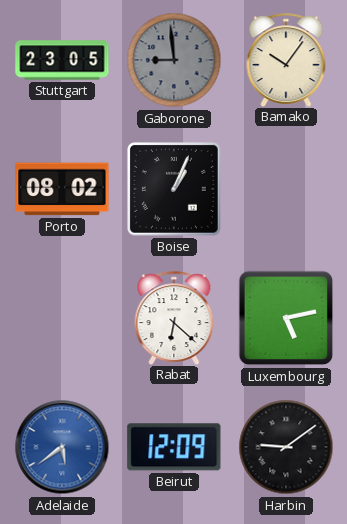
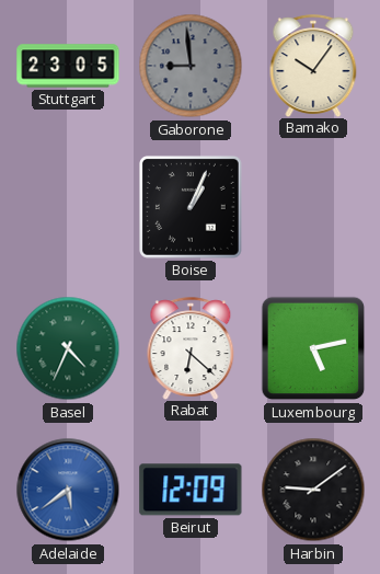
Porto: 08:02 -> none
Basel: none -> 4:34
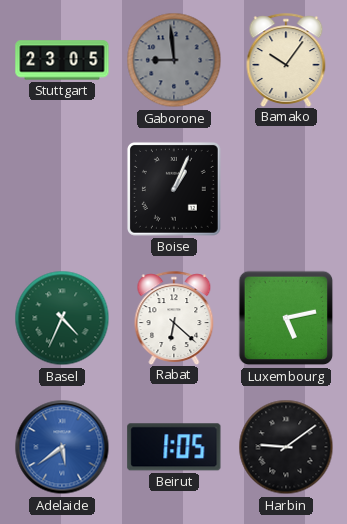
Beirut: 12:09 -> 1:05
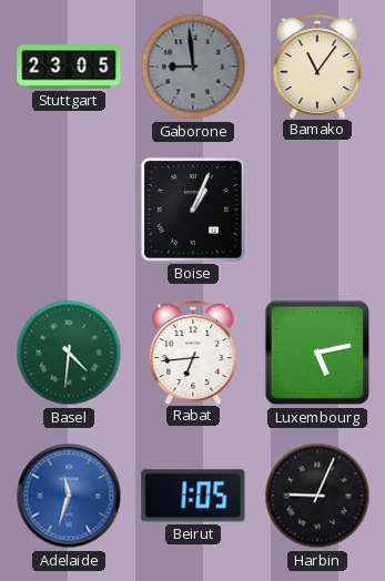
Bamako: 10:06 -> 11:06
Basel: 4:34 -> 4:31
Rabat: 6:22 -> 6:44
Adelaide: 5:39 -> 11:33
Harbin: 9:09 -> 9:04
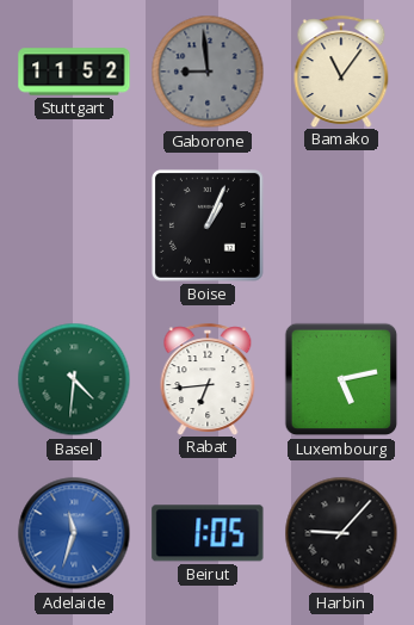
Stuttgart: 23:05 -> 11:52
Harbin: 9:04 -> 9:07
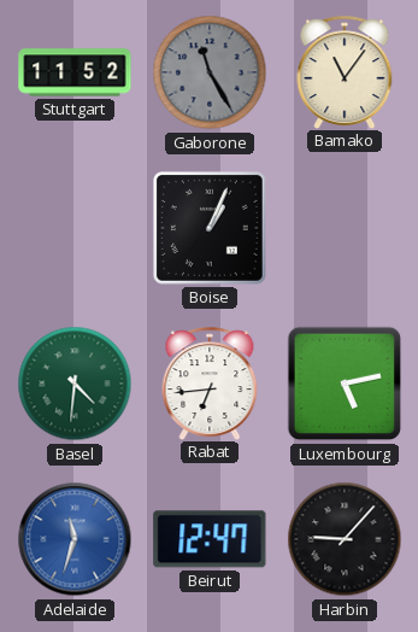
Gaborone: 8:59 -> 11:25
Beirut: 1:05 -> 12:47
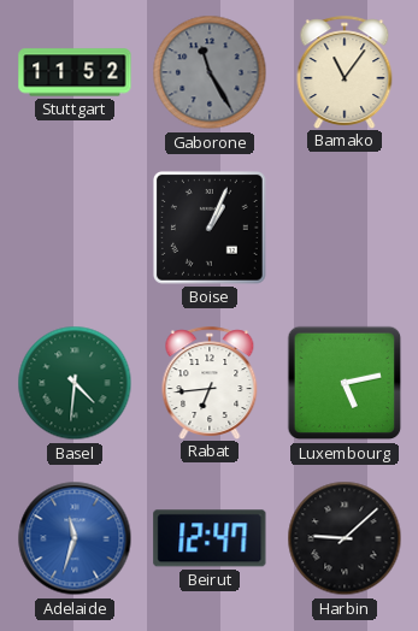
Harbin: 9:07 -> 9:08
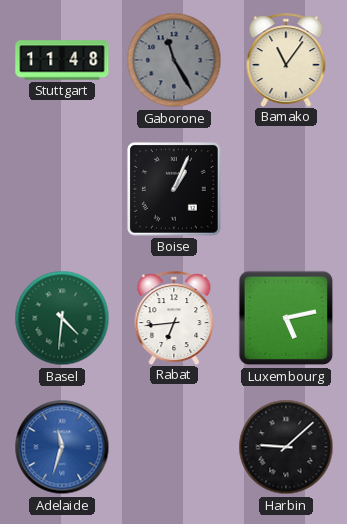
Stuttgart: 11:52 -> 11:48
Beirut: 12:47 -> none
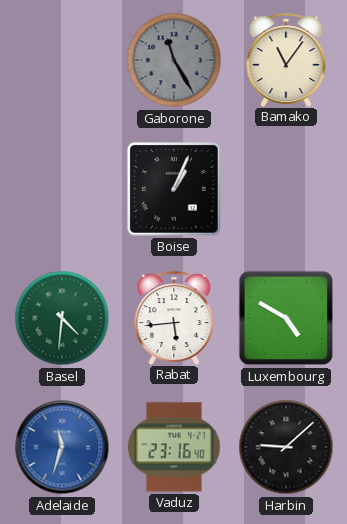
Stuttgart: 11:48 -> none
Rabat: 6:44 -> 5:44
Luxembourg: 5:13 -> 4:50
Vaduz: none -> 23:16
